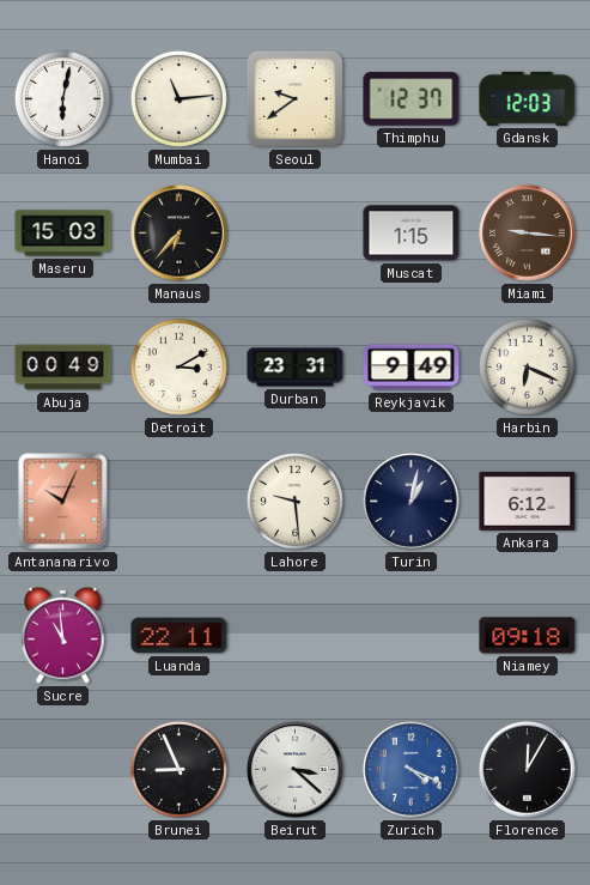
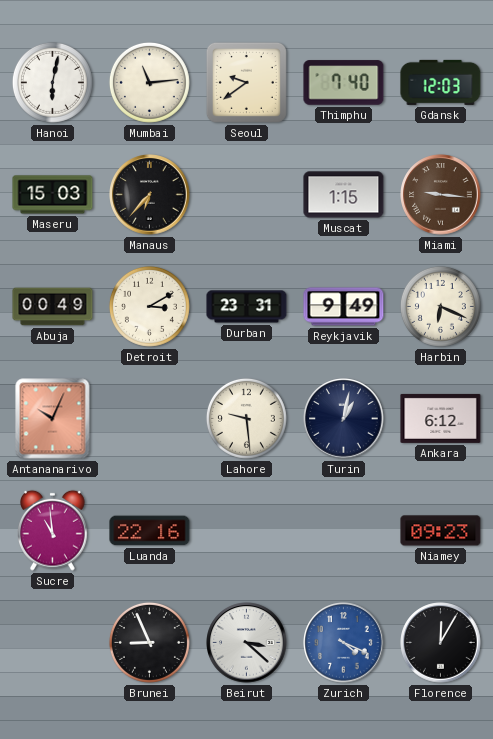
Thimphu: 12:37 -> 7:40
Luanda: 22:11 -> 22:16
Niamey: 09:18 -> 09:23
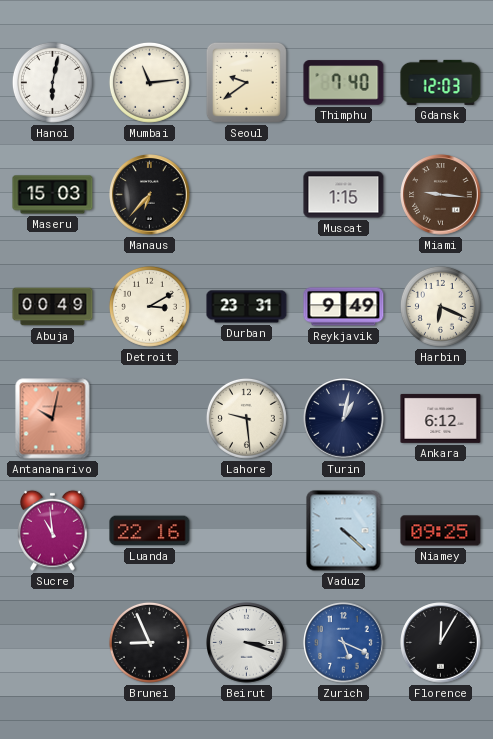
Antananarivo: 10:04 -> 10:02
Vaduz: none -> 4:22
Niamey: 09:23 -> 09:25
Beirut: 3:22 -> 3:18
Zurich: 4:19 -> 5:19
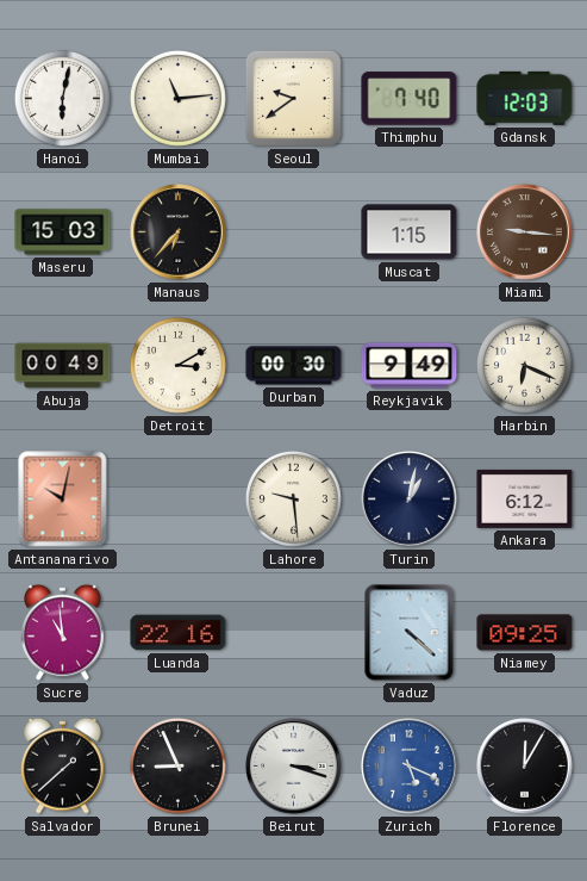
Durban: 23:31 -> 00:30
Salvador: none -> 1:38
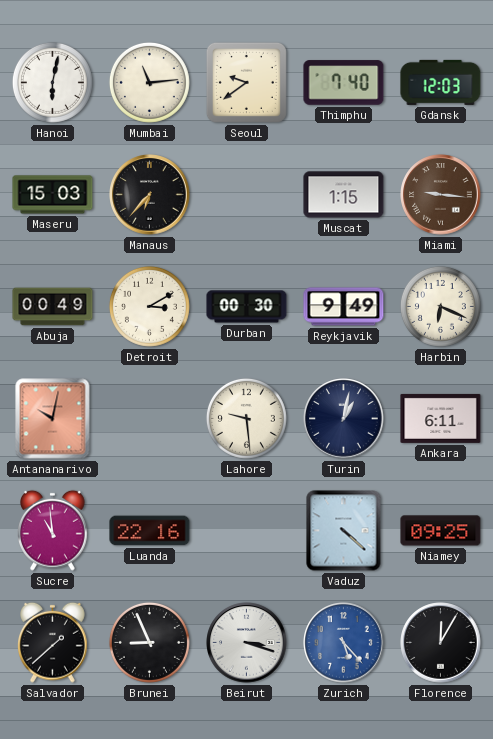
Ankara: 6:12 -> 6:11
Zurich: 5:19 -> 5:23
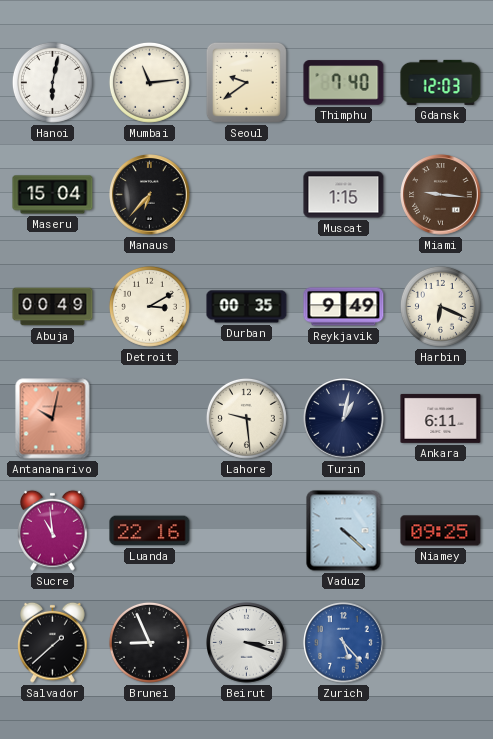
Maseru: 15:03 -> 15:04
Durban: 00:30 -> 00:35
Florence: 12:05 -> none
